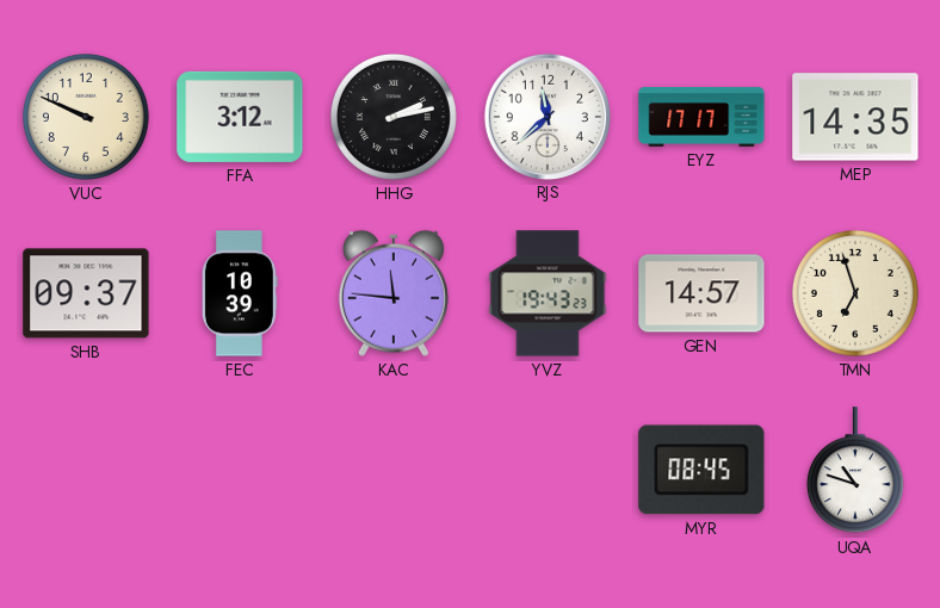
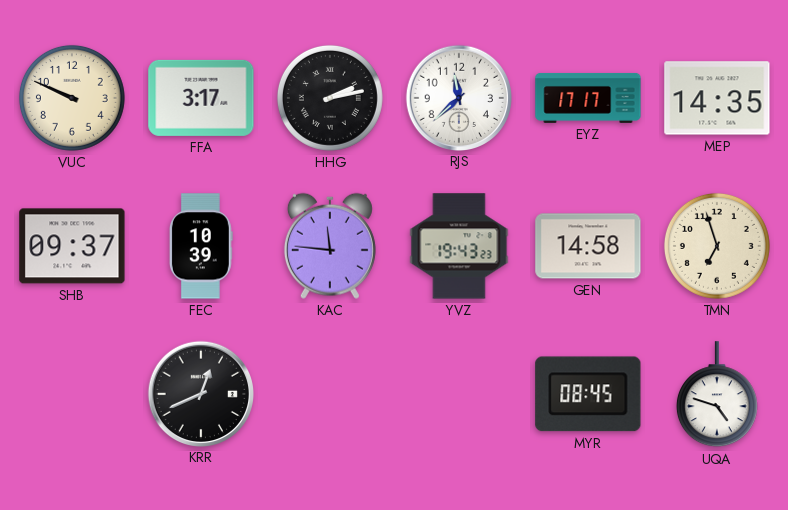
FFA: 3:12 -> 3:17
GEN: 14:57 -> 14:58
KRR: none -> 12:41
UQA: 10:48 -> 4:48
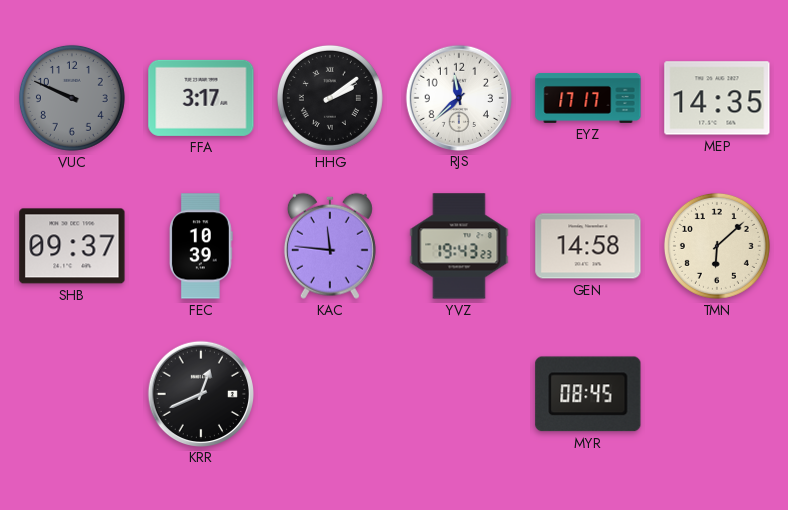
VUC dial: cream -> grey
HHG: 2:13 -> 2:09
TMN: 6:57 -> 6:08
UQA: 4:48 -> none
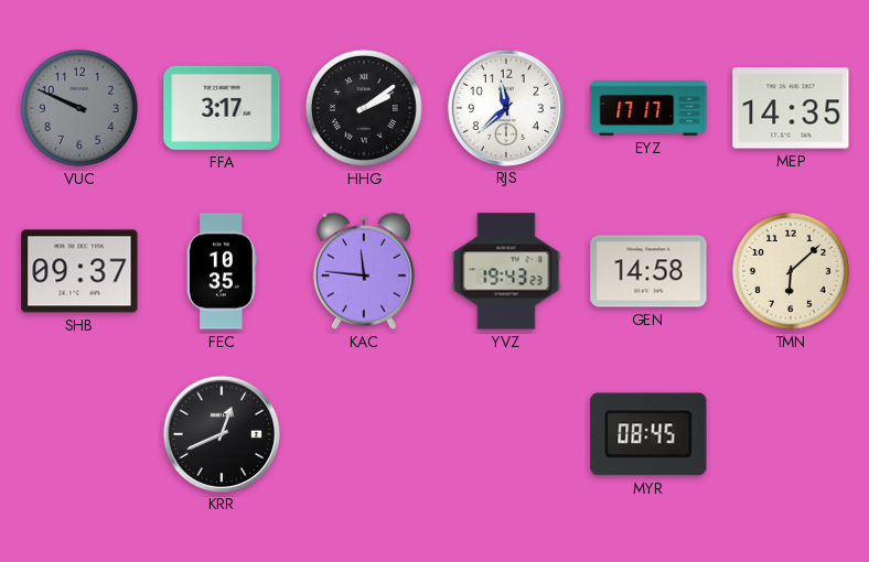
FEC: 10:39 -> 10:35
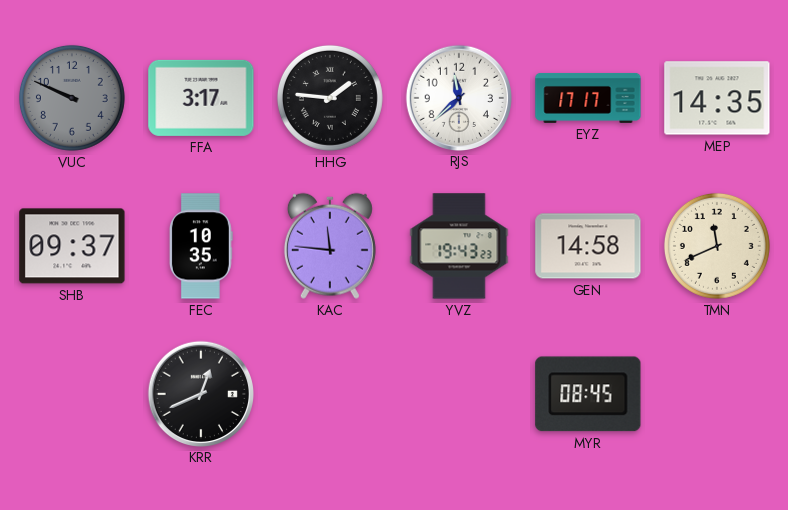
HHG: 2:09 -> 1:46
TMN: 6:08 -> 11:41
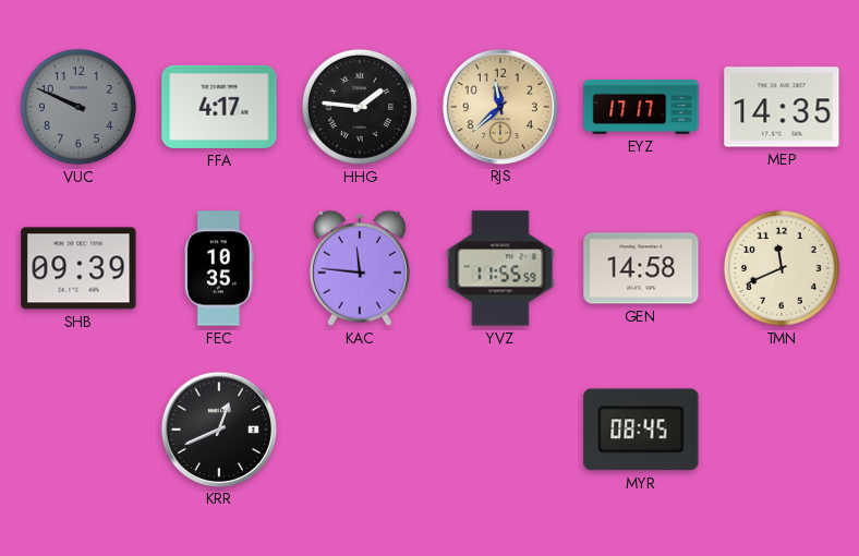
FFA: 3:17 -> 4:17
RJS dial: white -> champagne
SHB: 09:37 -> 09:39
YVZ: 19:43 -> 11:55
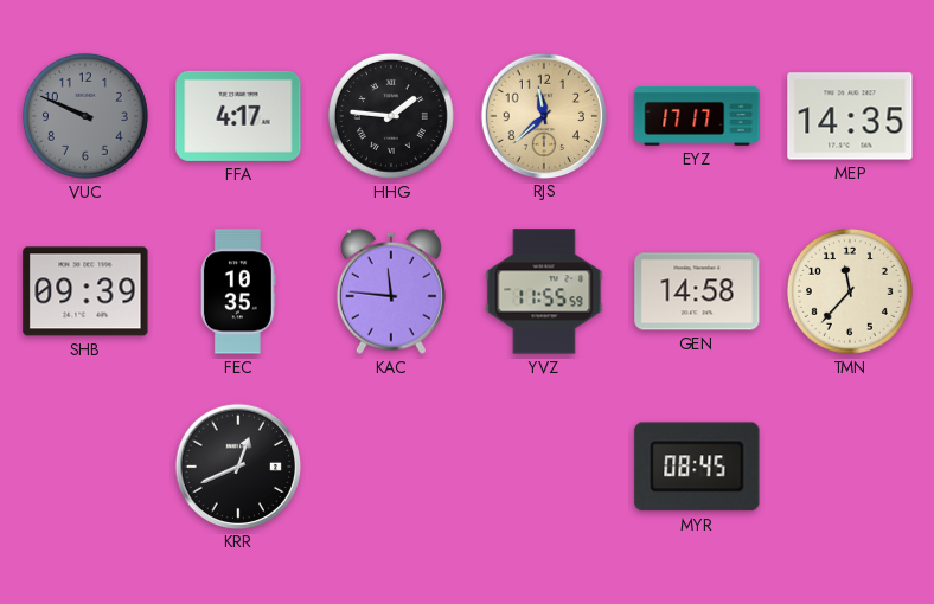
TMN: 11:41 -> 11:37
